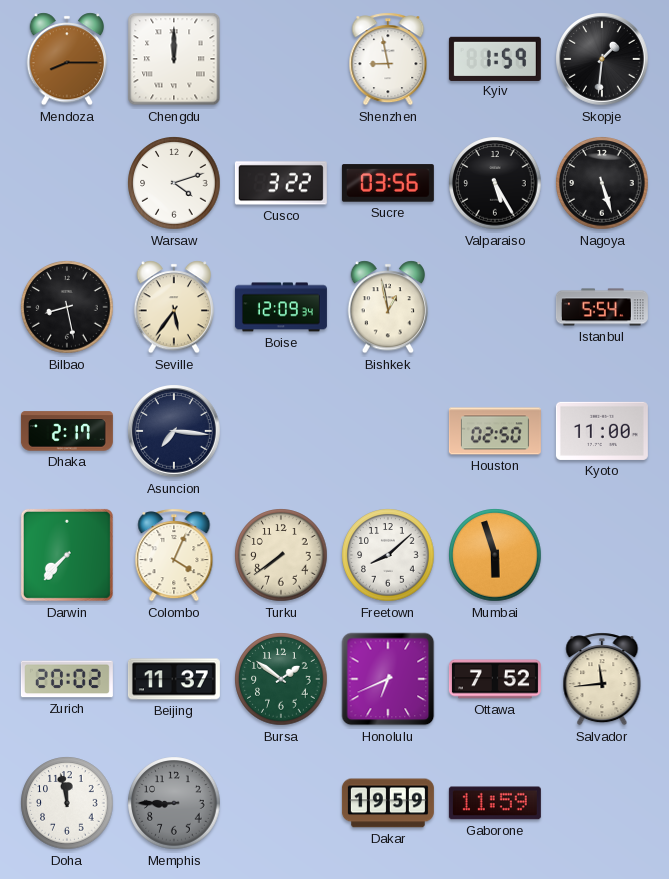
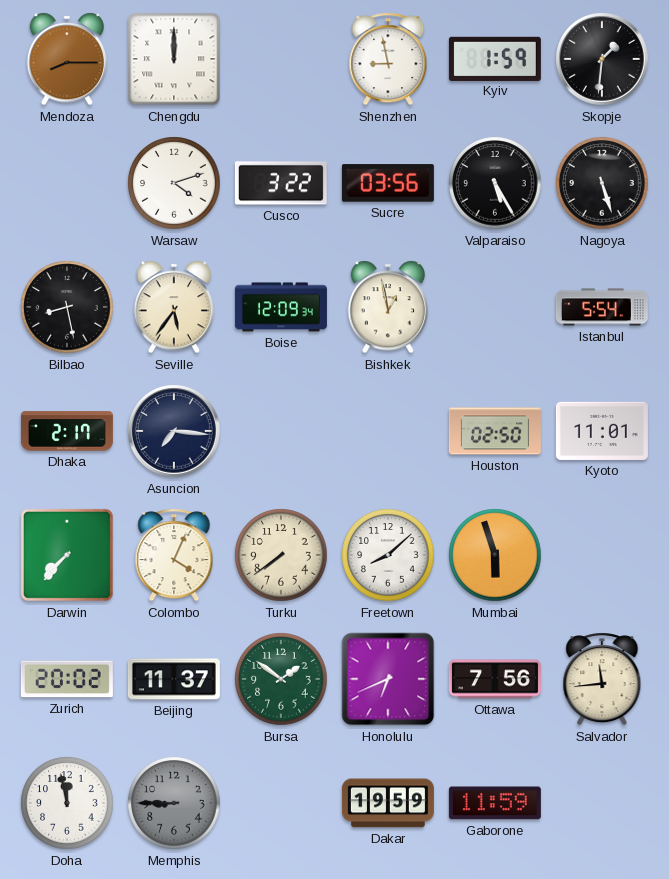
Kyoto: 11:00 -> 11:01
Ottawa: 7:52 -> 7:56
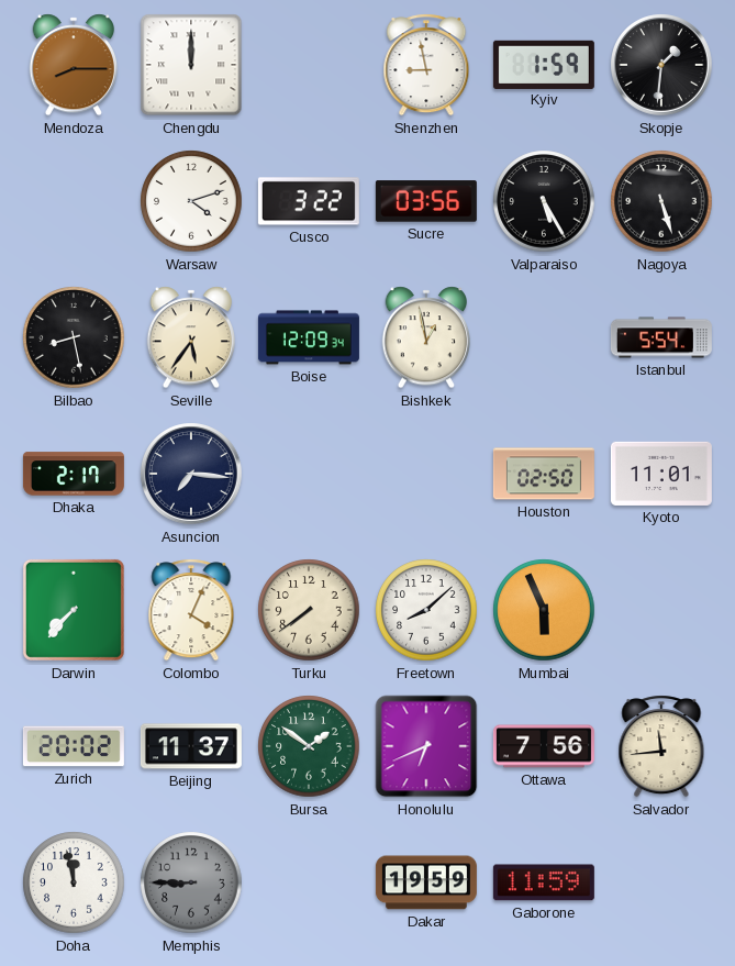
Mumbai: 5:57 -> 5:56
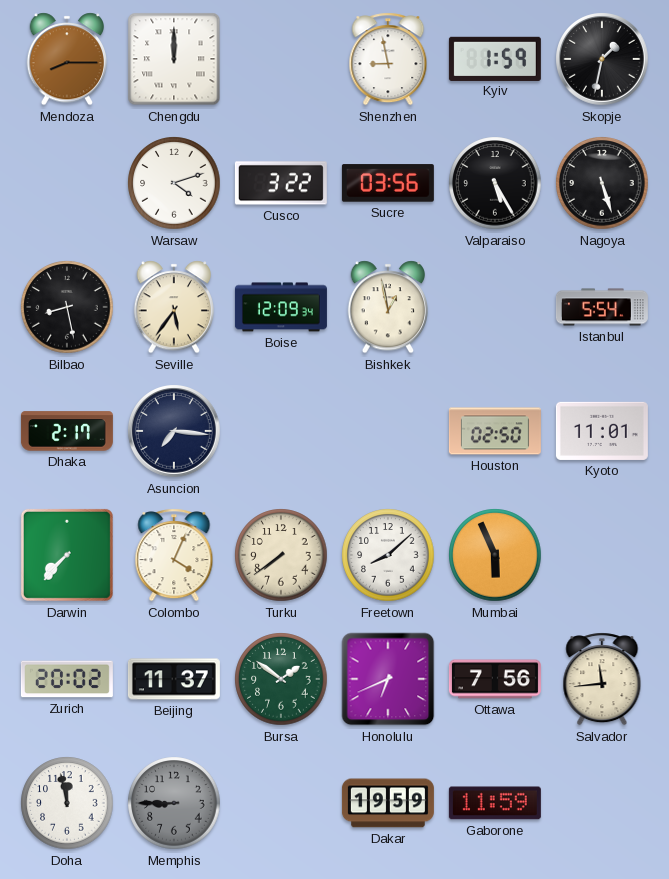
Skopje: 1:31 -> 1:32
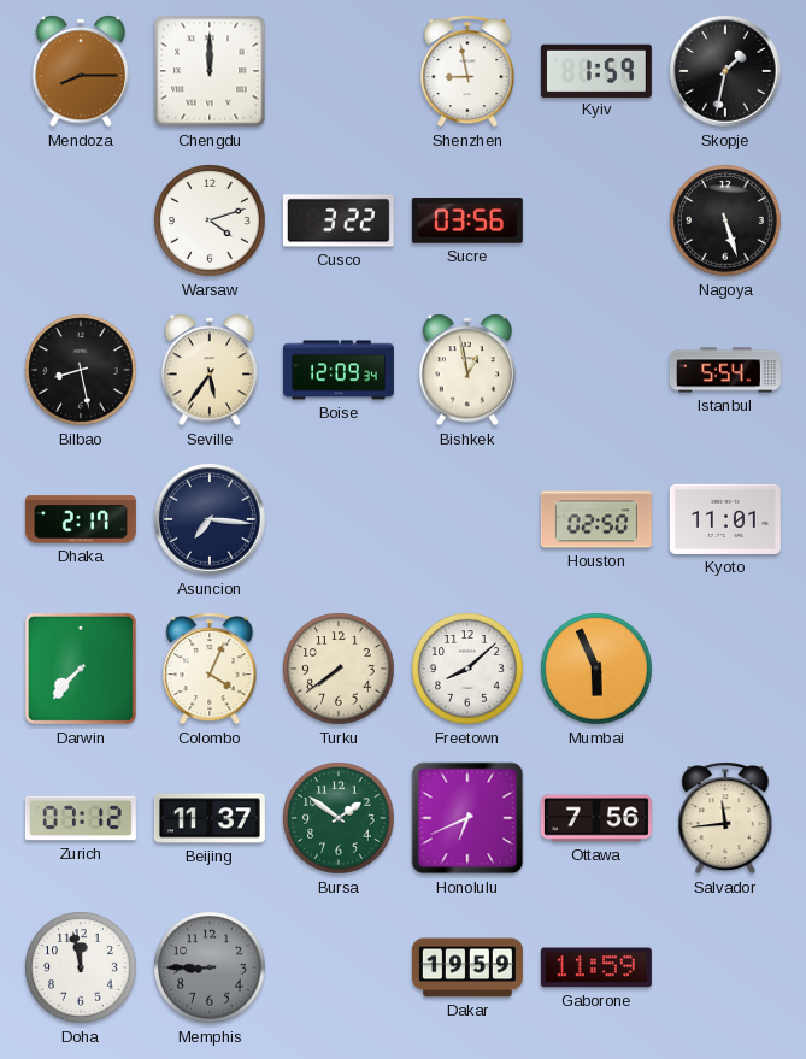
Valparaiso: 5:25 -> none
Zurich: 20:02 -> 07:12
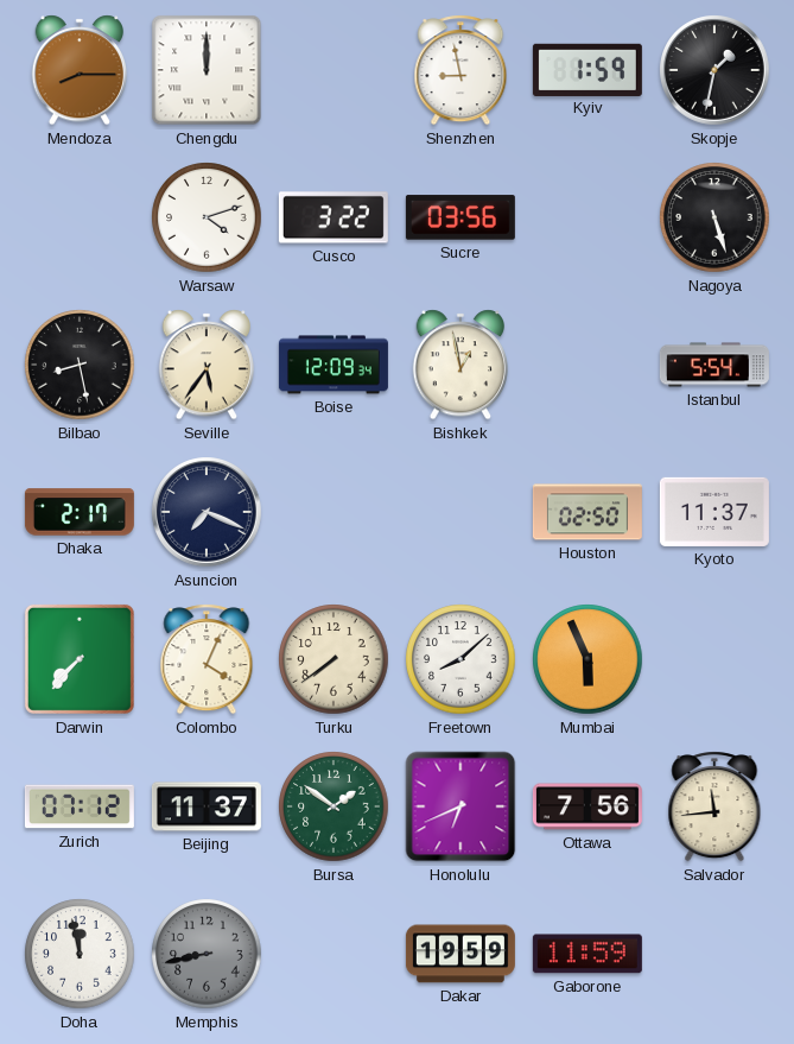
Asuncion: 7:16 -> 7:19
Kyoto: 11:01 -> 11:37
Memphis: 8:45 -> 8:43
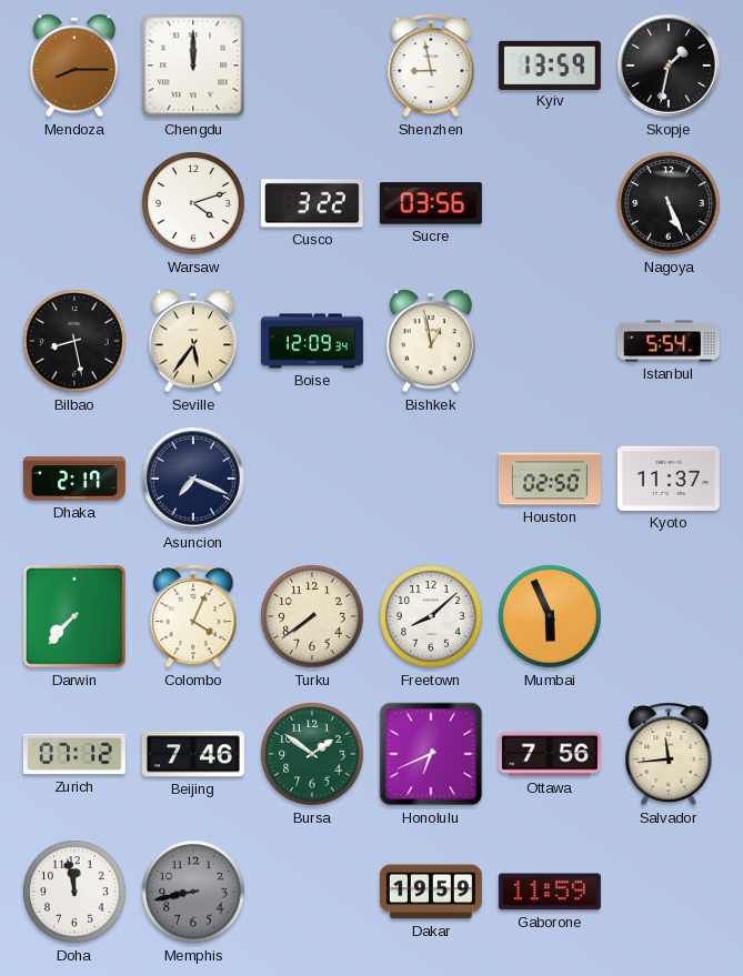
Kyiv: 1:59 -> 13:59
Nagoya: 5:27 -> 5:26
Beijing: 11:37 -> 7:46
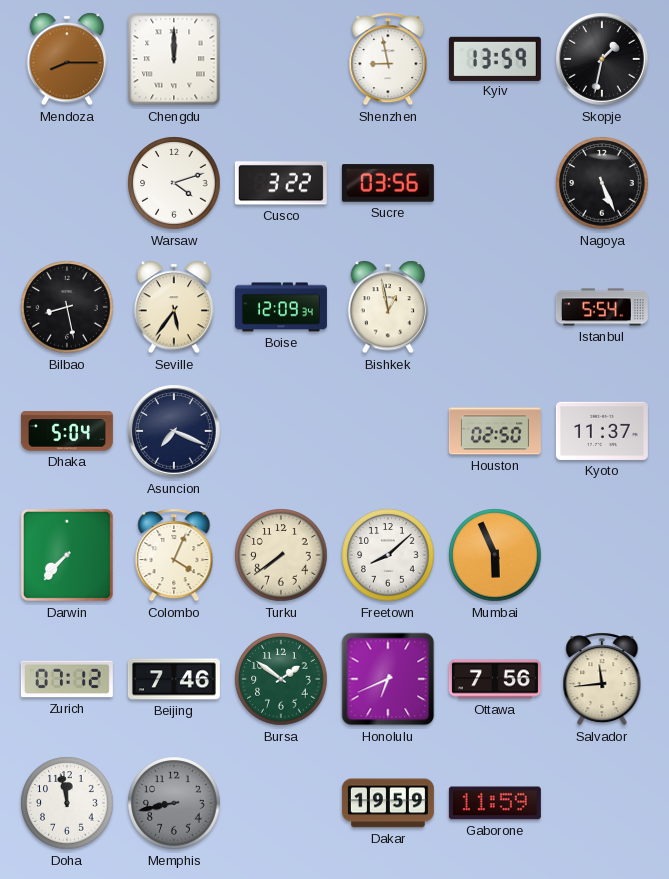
Dhaka: 2:17 -> 5:04
